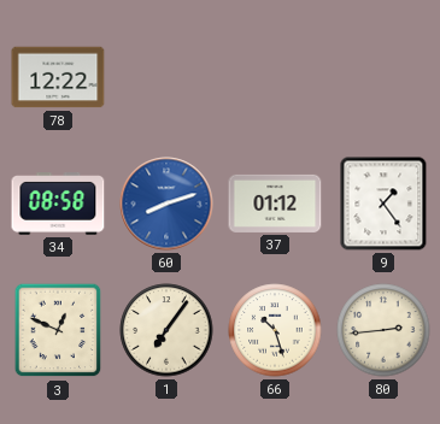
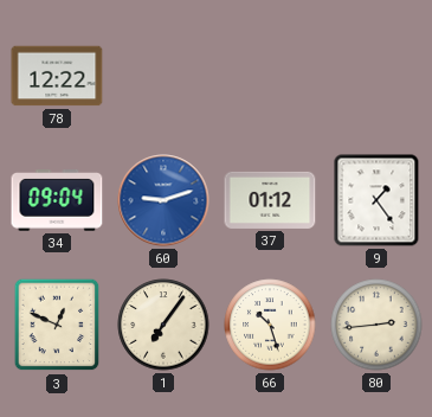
34: 08:58 -> 09:04
60: 8:12 -> 9:12
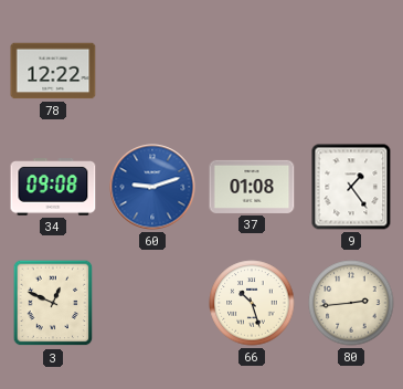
34: 09:04 -> 09:08
37: 01:12 -> 01:08
1: 7:06 -> none
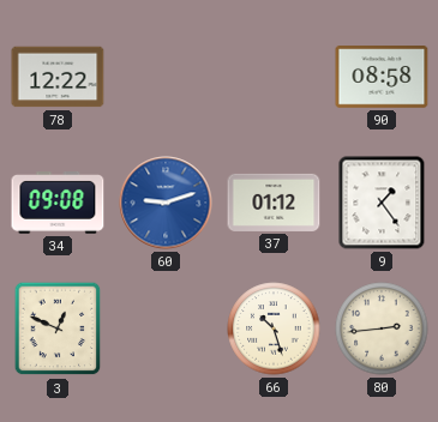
90: none -> 08:58
37: 01:08 -> 01:12
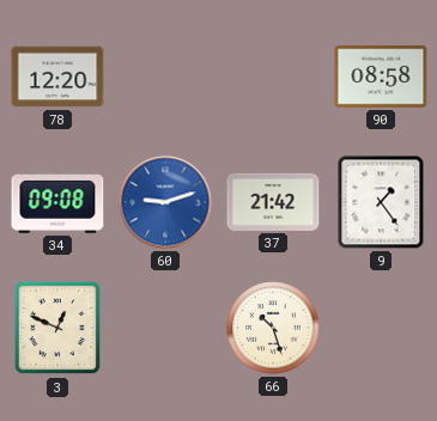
78: 12:22 -> 12:20
37: 01:12 -> 21:42
80: 2:44 -> none
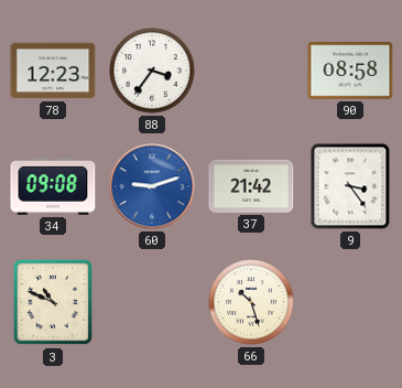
78: 12:20 -> 12:23
88: none -> 3:36
9: 1:24 -> 3:24
3: 12:49 -> 10:49
